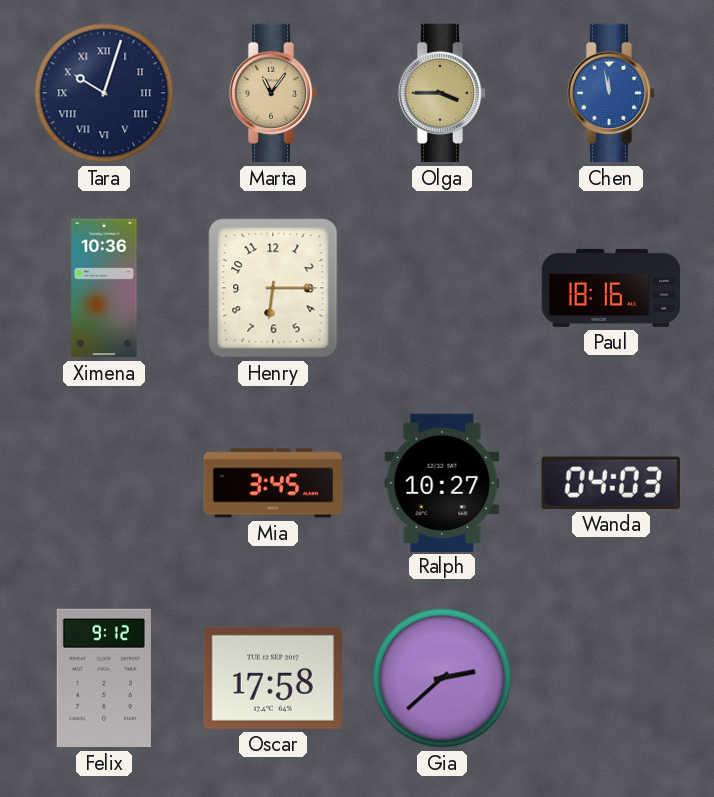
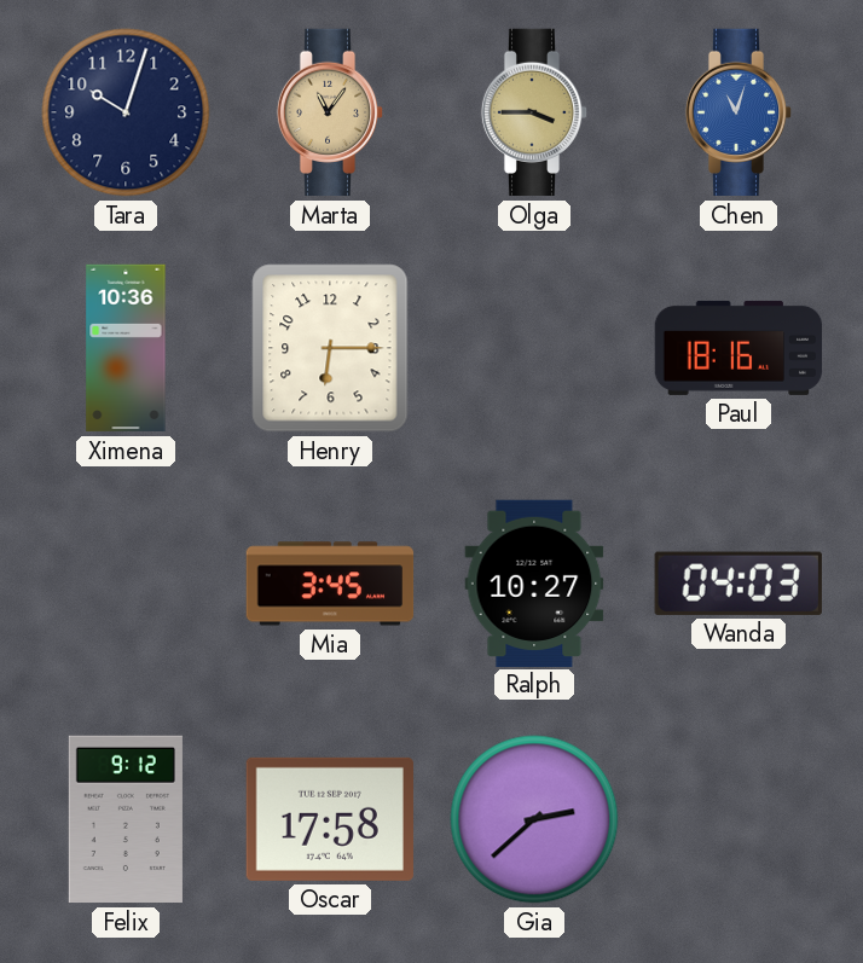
Tara numerals: Roman -> Arabic
Chen: 11:58 -> 11:03
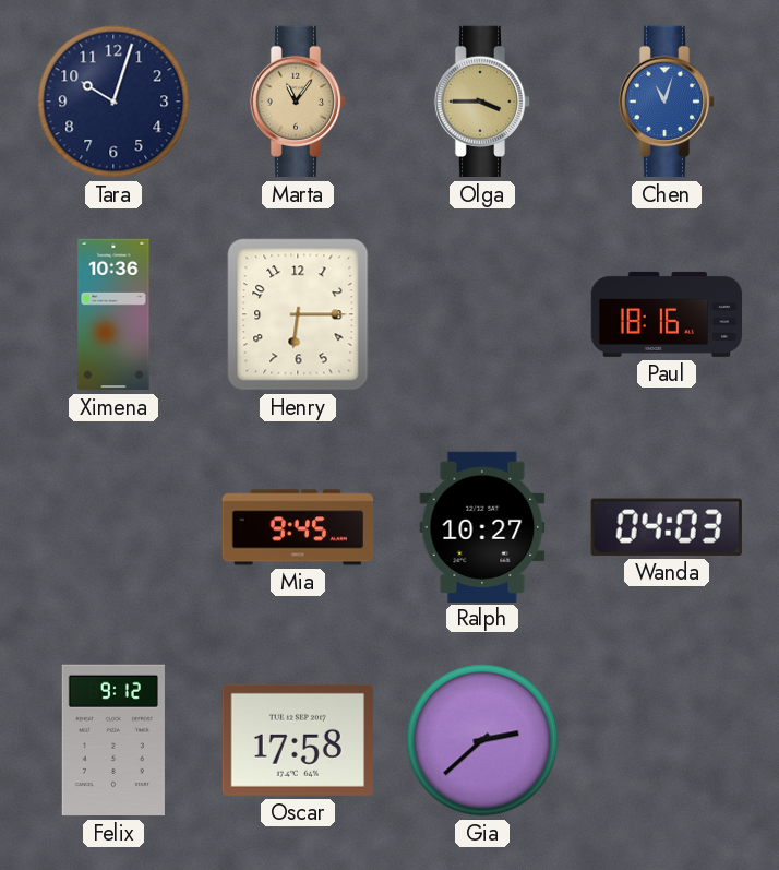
Mia: 3:45 -> 9:45
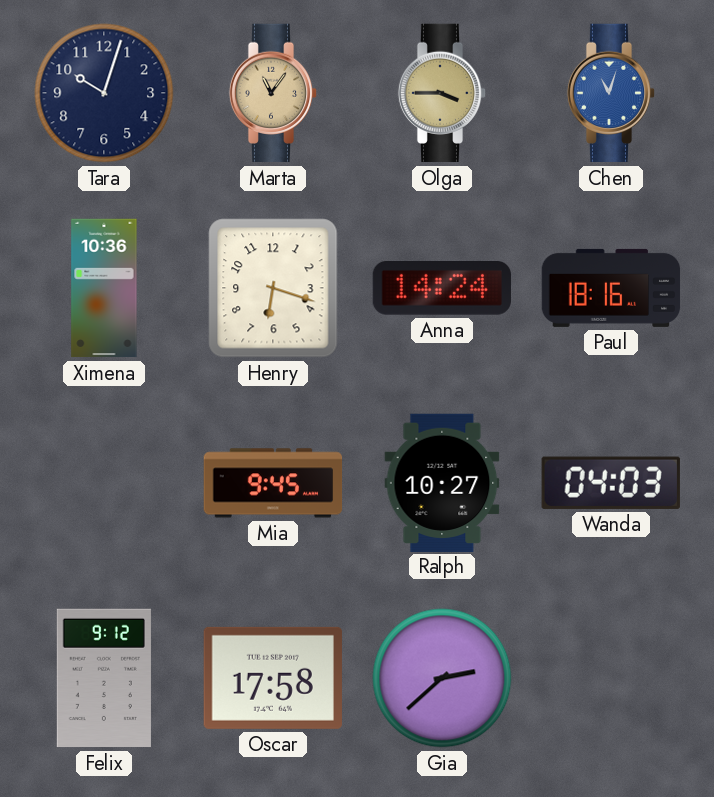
Henry: 6:15 -> 6:18
Anna: none -> 14:24
